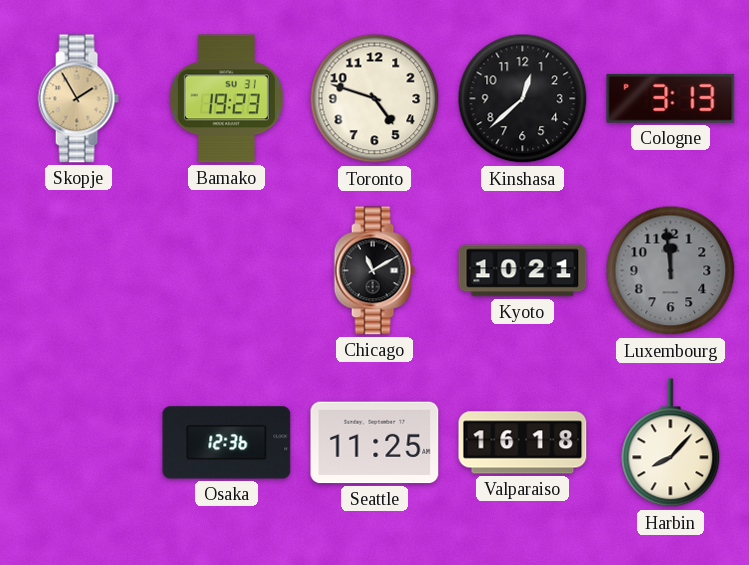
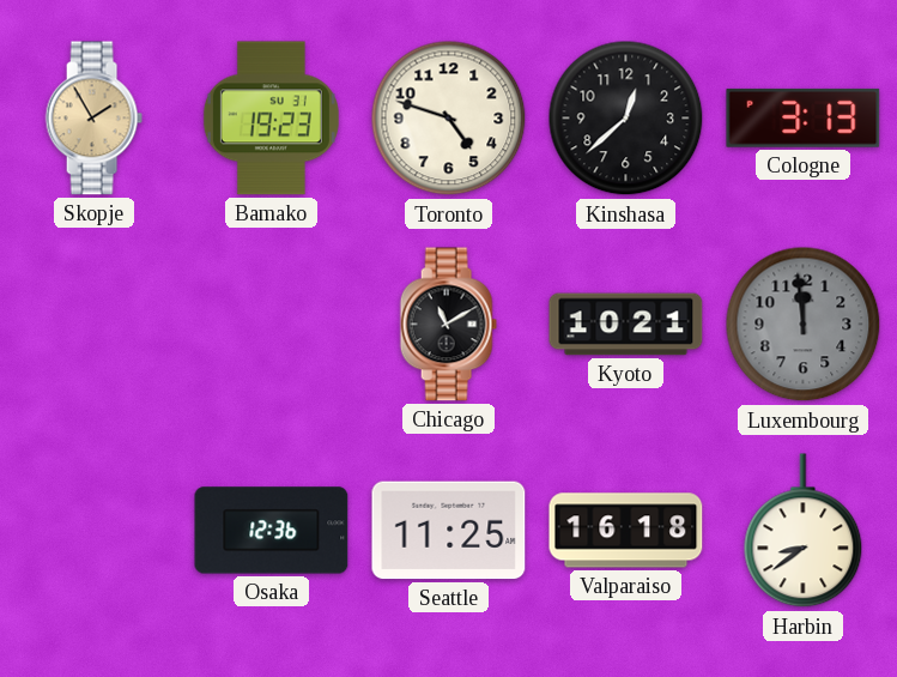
Harbin: 8:07 -> 8:39
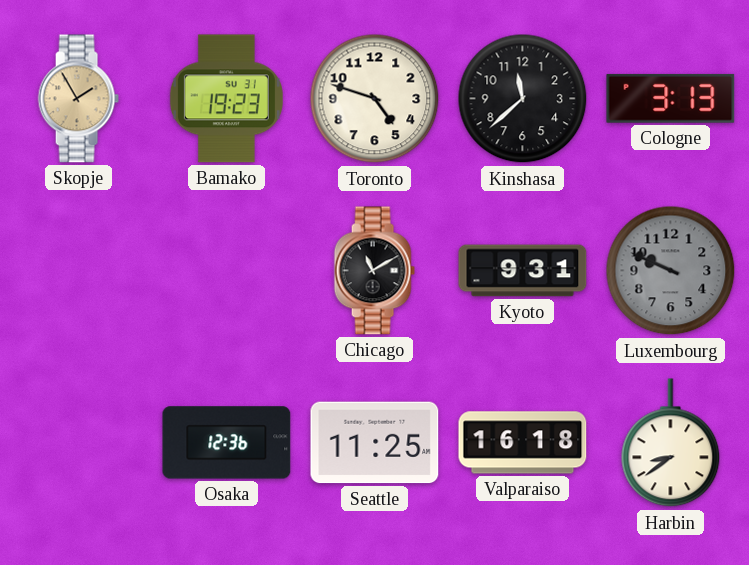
Kinshasa: 12:38 -> 11:38
Kyoto: 10:21 -> 9:31
Luxembourg: 11:59 -> 9:49
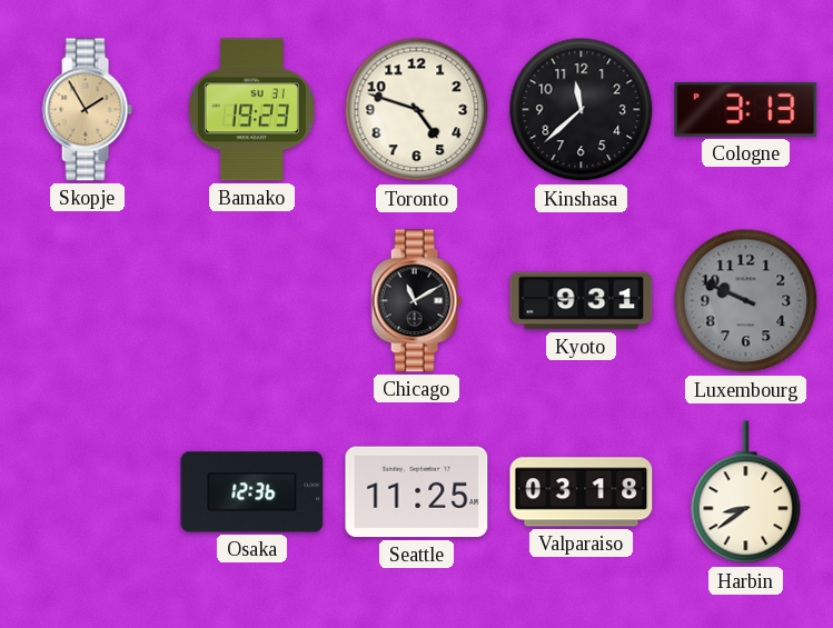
Valparaiso: 16:18 -> 03:18
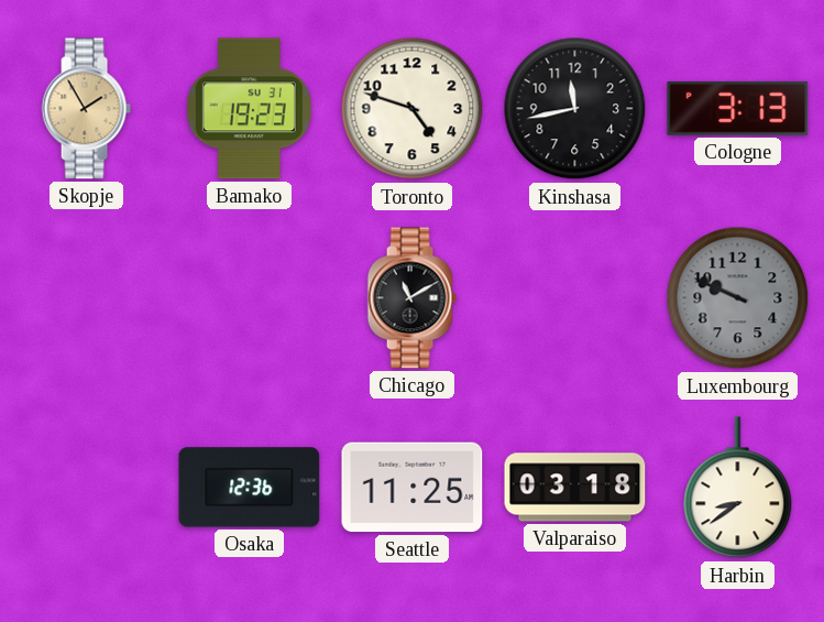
Kinshasa: 11:38 -> 11:43
Kyoto: 9:31 -> none
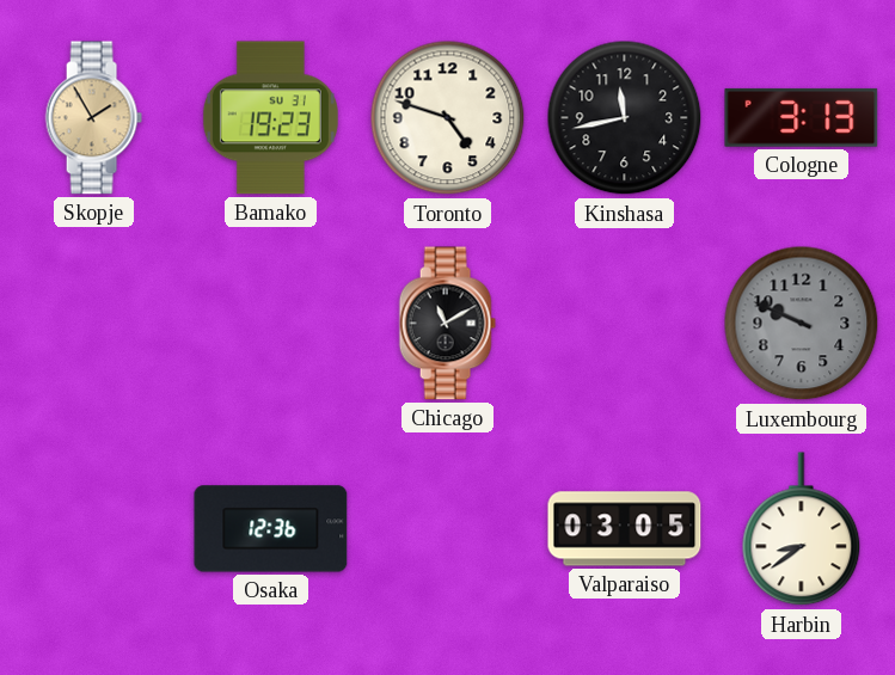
Seattle: 11:25 -> none
Valparaiso: 03:18 -> 03:05
